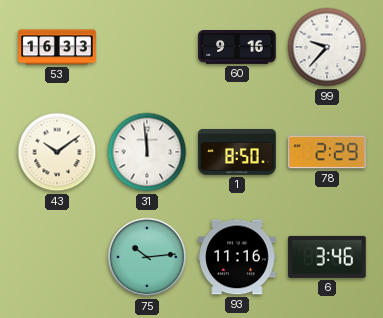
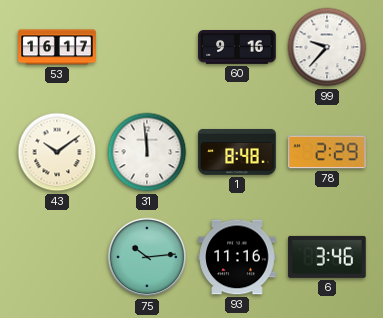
53: 16:33 -> 16:17
1: 8:50 -> 8:48
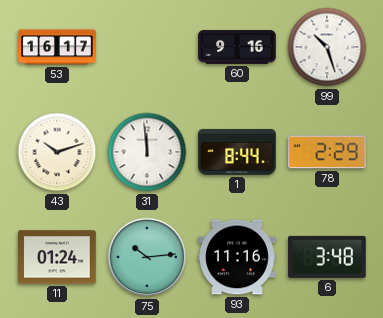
99: 9:37 -> 10:27
43: 10:09 -> 10:12
1: 8:48 -> 8:44
11: none -> 01:24
6: 3:46 -> 3:48
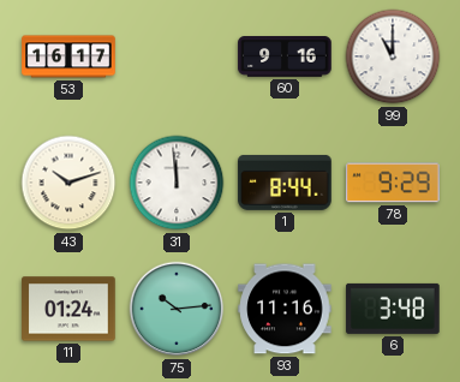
99: 10:27 -> 11:00
78: 2:29 -> 9:29
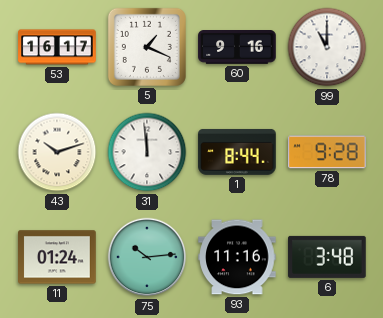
5: none -> 1:19
78: 9:29 -> 9:28
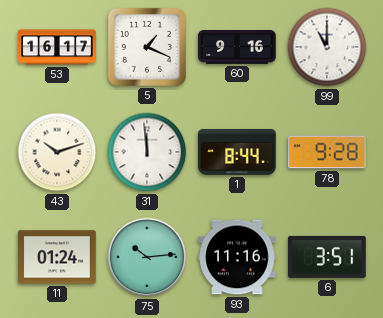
6: 3:48 -> 3:51
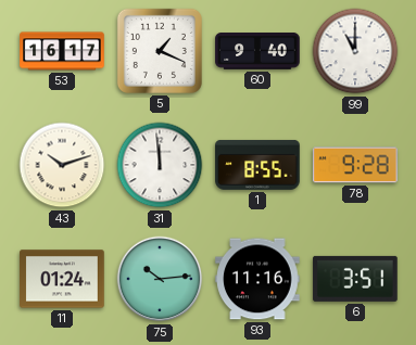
60: 9:16 -> 9:40
1: 8:44 -> 8:55
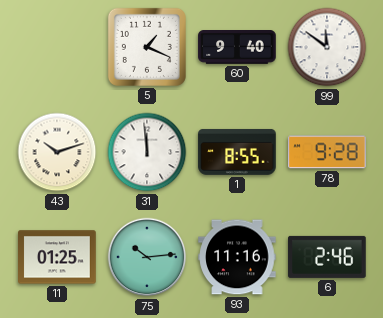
53: 16:17 -> none
99: 11:00 -> 11:51
11: 01:24 -> 01:25
6: 3:51 -> 2:46
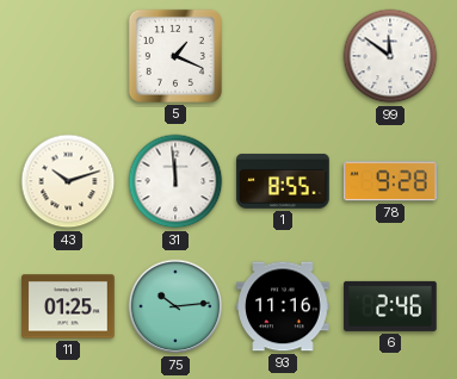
60: 9:40 -> none
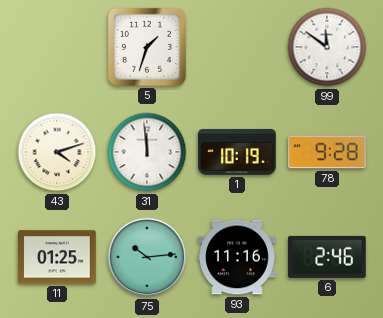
5: 1:19 -> 1:33
43: 10:12 -> 4:12
1: 8:55 -> 10:19
